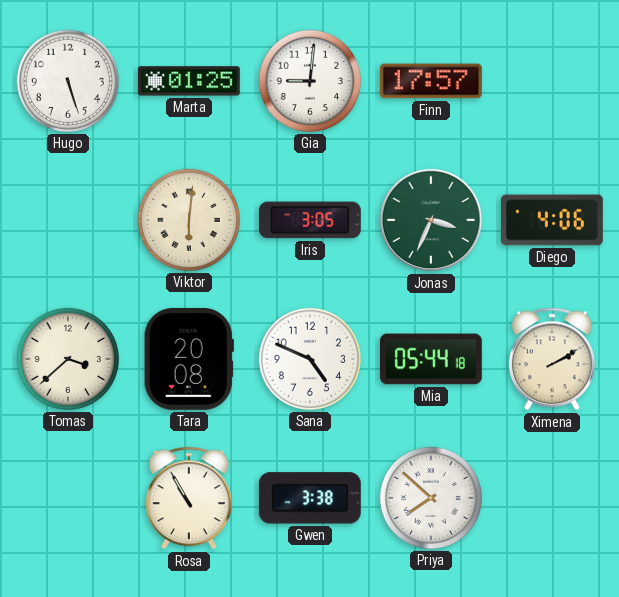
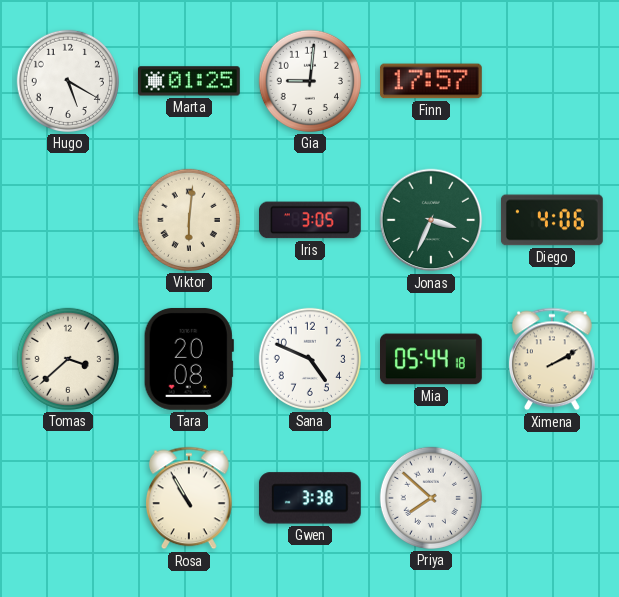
Hugo: 5:27 -> 5:20
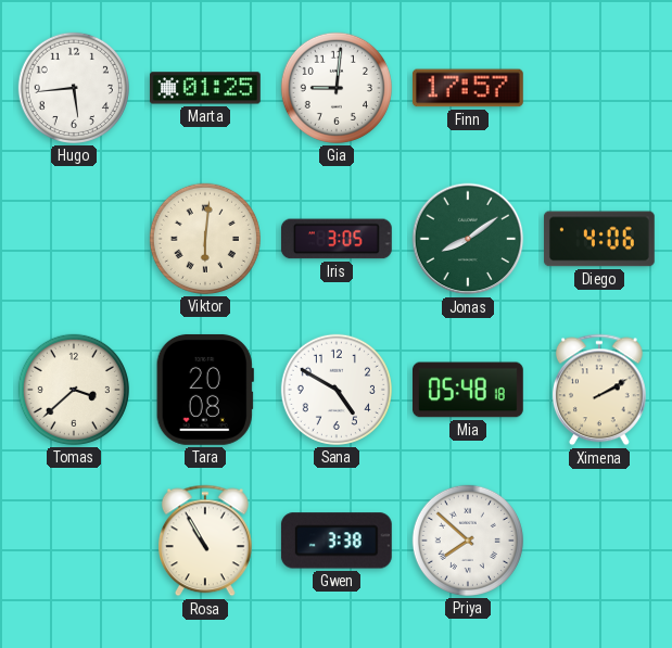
Hugo: 5:20 -> 5:44
Jonas: 3:34 -> 8:09
Sana: 4:49 -> 4:50
Mia: 05:44 -> 05:48
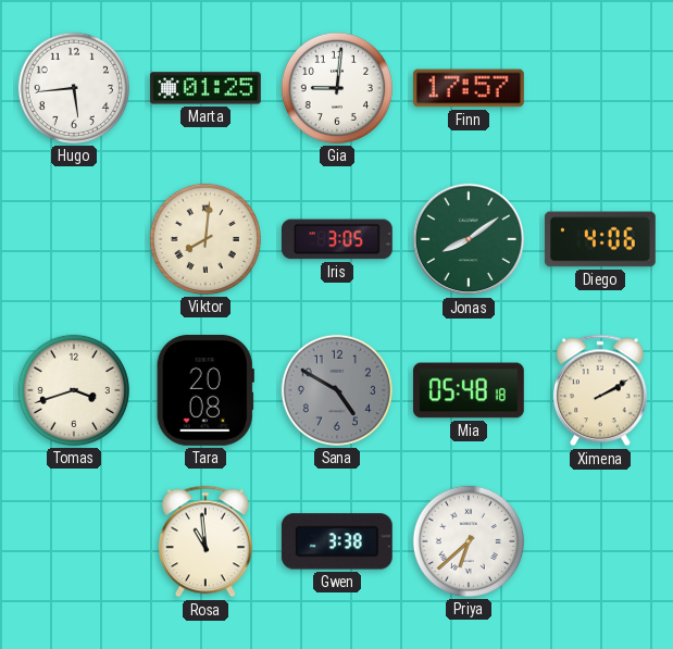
Viktor: 6:01 -> 8:01
Tomas: 3:38 -> 3:42
Sana dial: white -> grey
Rosa: 10:55 -> 10:59
Priya: 7:52 -> 6:38
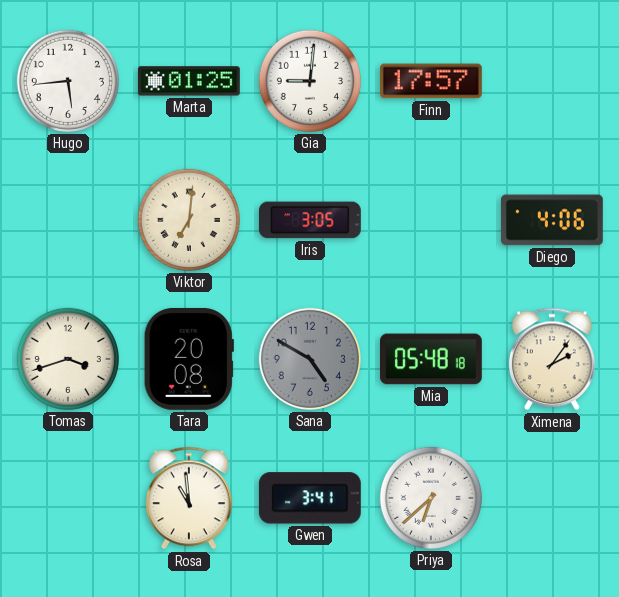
Viktor: 8:01 -> 7:01
Jonas: 8:09 -> none
Ximena: 2:10 -> 2:06
Gwen: 3:38 -> 3:41
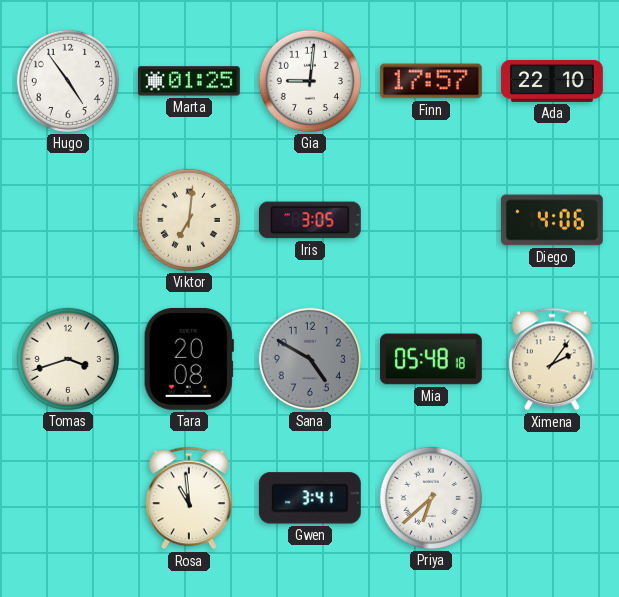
Hugo: 5:44 -> 4:54
Ada: none -> 22:10
